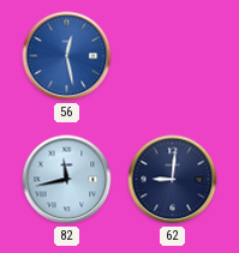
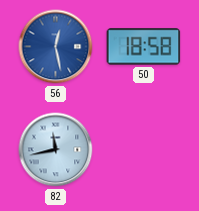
50: none -> 18:58
62: 9:01 -> none
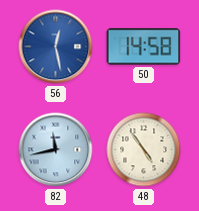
50: 18:58 -> 14:58
48: none -> 4:54
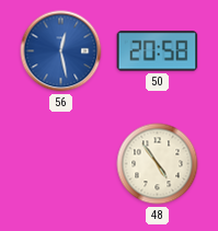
50: 14:58 -> 20:58
82: 11:43 -> none
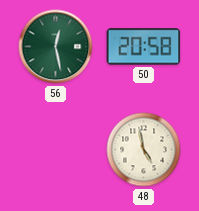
56 dial: blue -> green
48: 4:54 -> 4:58
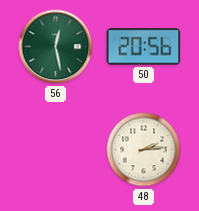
50: 20:58 -> 20:56
48: 4:58 -> 2:14
